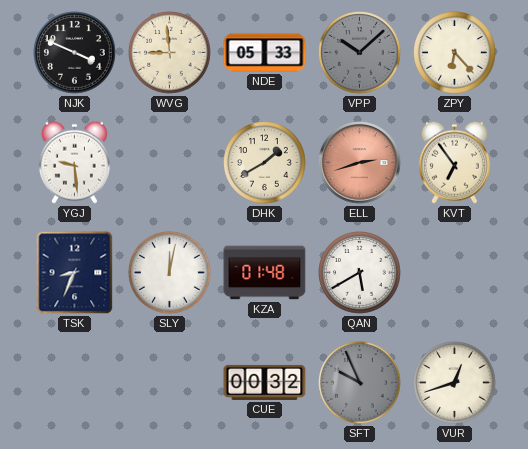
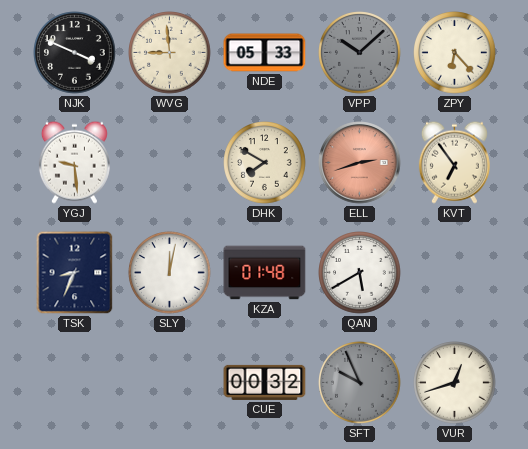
DHK: 1:40 -> 7:50
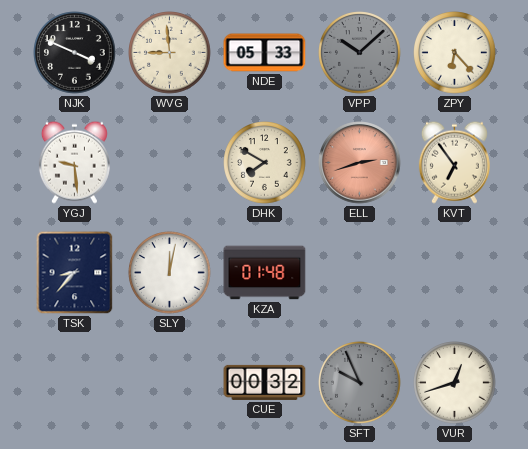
TSK: 8:34 -> 8:37
QAN: 5:40 -> none
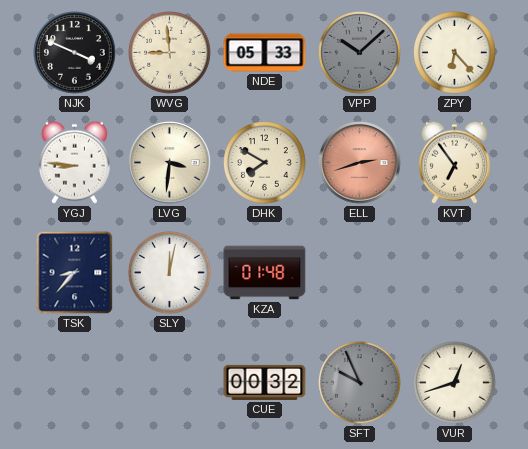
YGJ: 9:29 -> 8:46
LVG: none -> 3:31
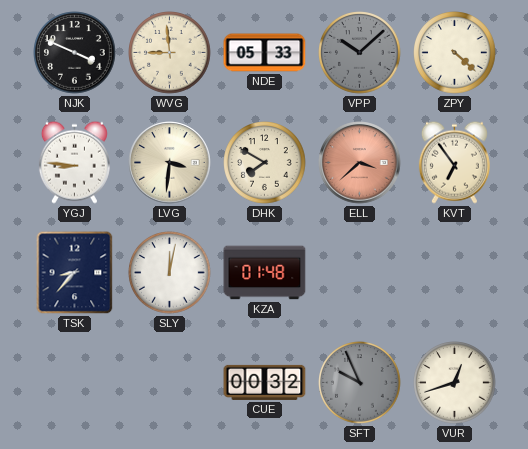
ZPY: 6:23 -> 4:22
ELL: 2:42 -> 3:38
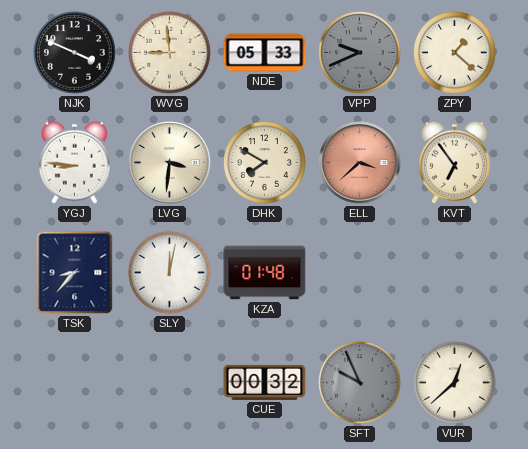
VPP: 10:08 -> 9:41
ZPY: 4:22 -> 1:22
VUR: 12:42 -> 12:38
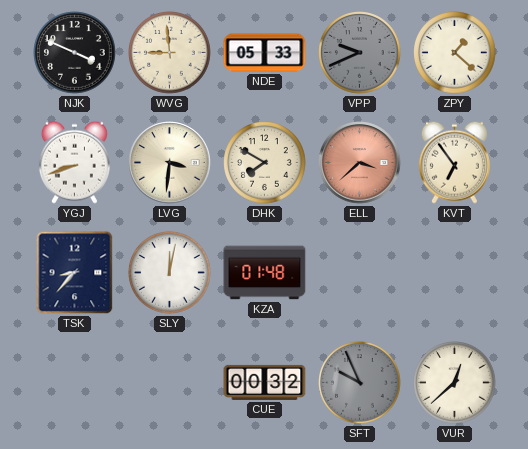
YGJ: 8:46 -> 8:42
